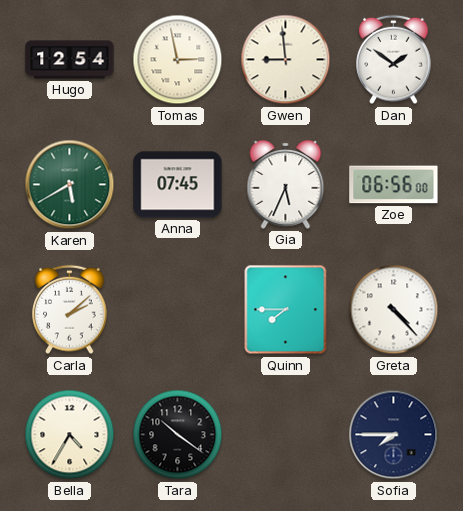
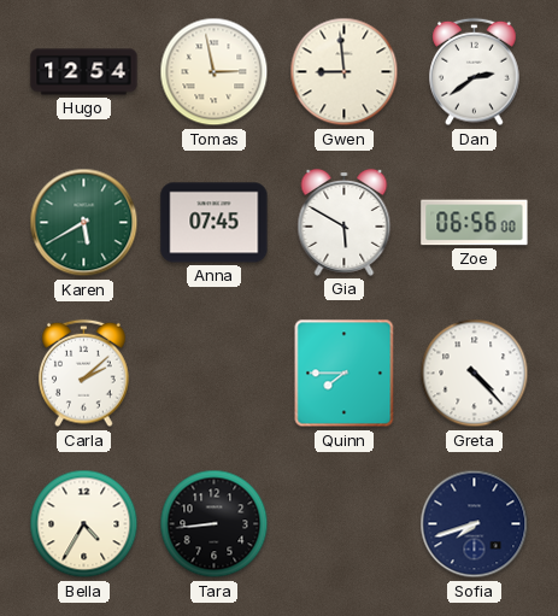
Dan: 1:51 -> 2:39
Gia: 5:34 -> 5:50
Tara: 10:21 -> 8:44
Sofia: 7:45 -> 7:42
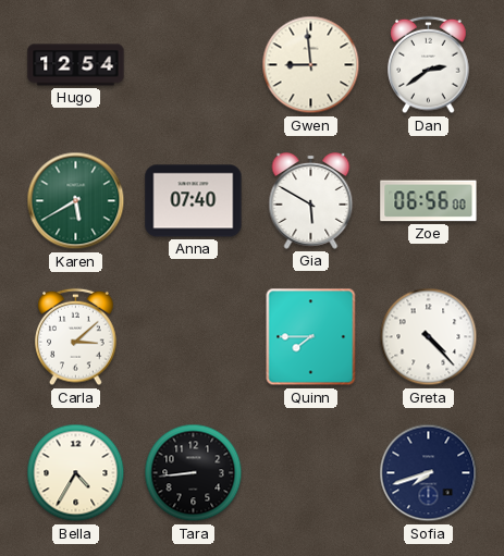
Tomas: 2:58 -> none
Anna: 07:45 -> 07:40
Carla: 2:08 -> 3:08
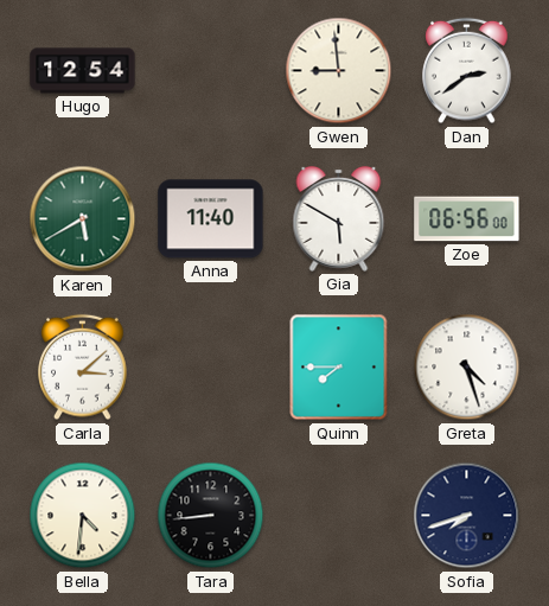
Anna: 07:40 -> 11:40
Greta: 4:23 -> 4:27
Bella: 4:35 -> 4:31
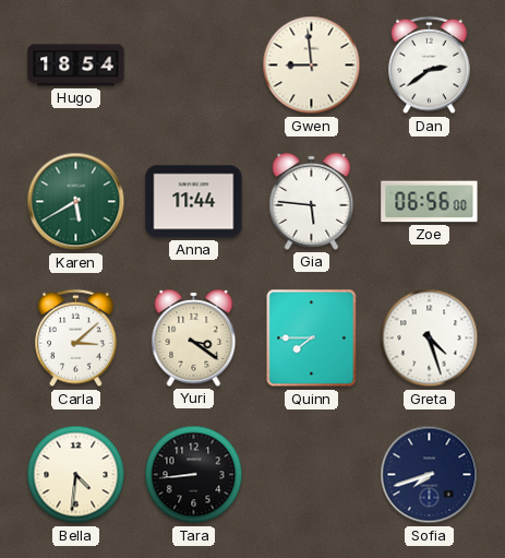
Hugo: 12:54 -> 18:54
Anna: 11:40 -> 11:44
Gia: 5:50 -> 5:46
Yuri: none -> 3:21
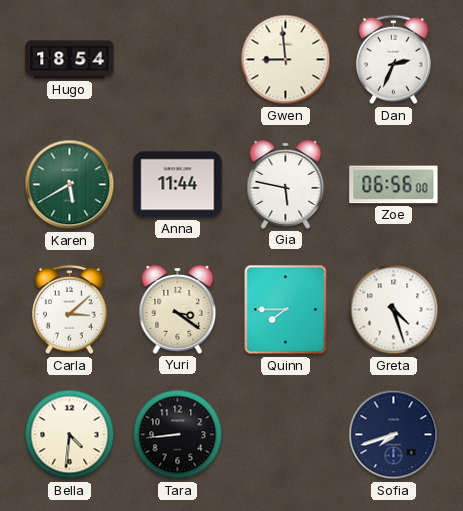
Dan: 2:39 -> 2:34
Gia: 5:46 -> 5:47
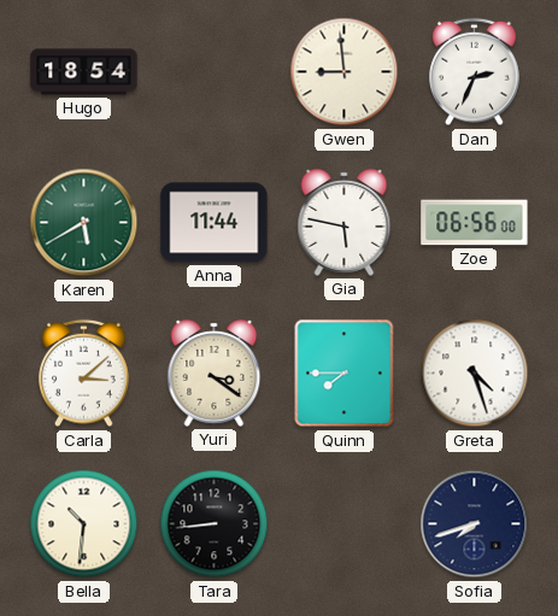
Bella: 4:31 -> 10:31
